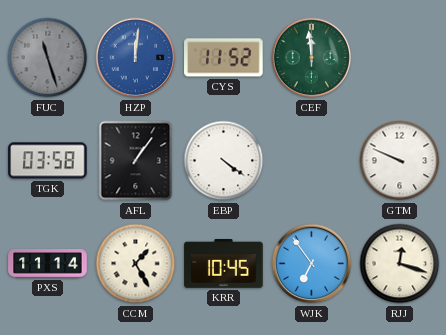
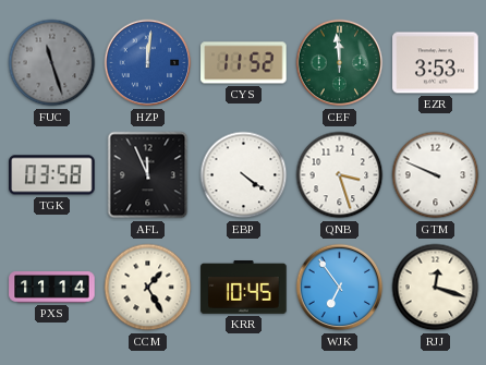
EZR: none -> 3:53
AFL: 1:06 -> 11:56
QNB: none -> 3:27
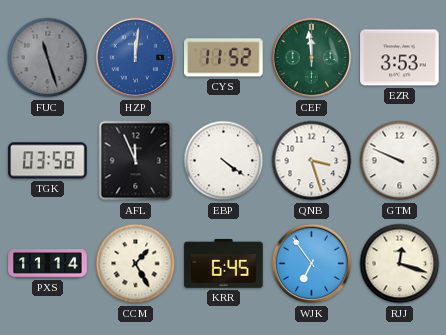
KRR: 10:45 -> 6:45
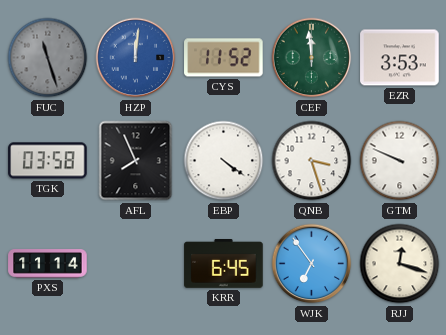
AFL: 11:56 -> 7:56
CCM: 1:25 -> none
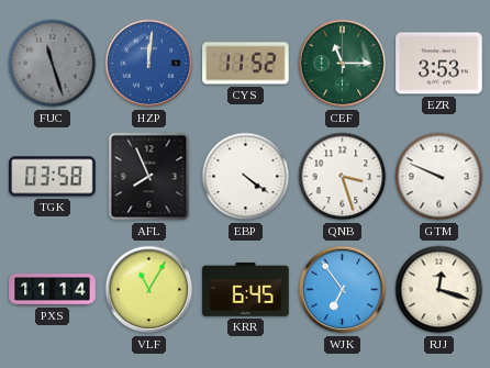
CEF: 11:59 -> 11:15
VLF: none -> 11:05
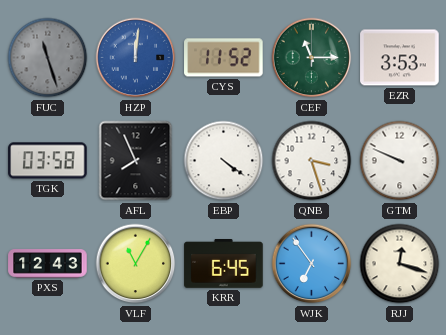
PXS: 11:14 -> 12:43
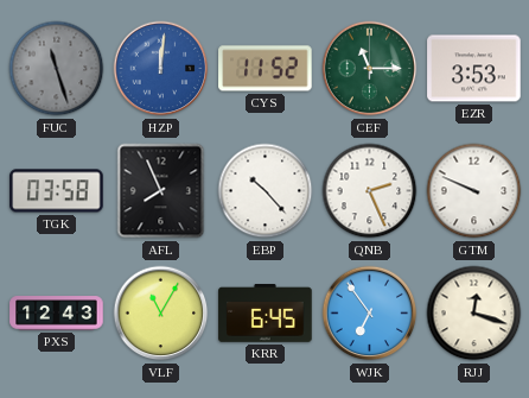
EBP: 4:21 -> 10:23
QNB: 3:27 -> 2:26
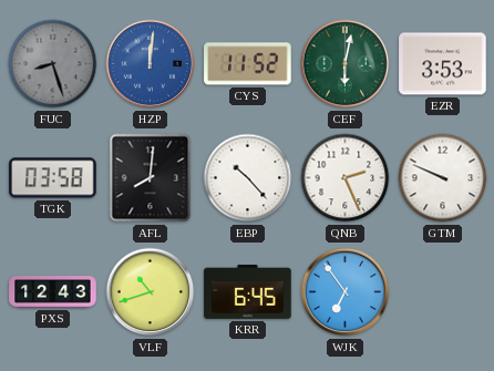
FUC: 11:27 -> 8:27
CEF: 11:15 -> 6:02
AFL: 7:56 -> 8:01
VLF: 11:05 -> 10:42
RJJ: 12:18 -> none
